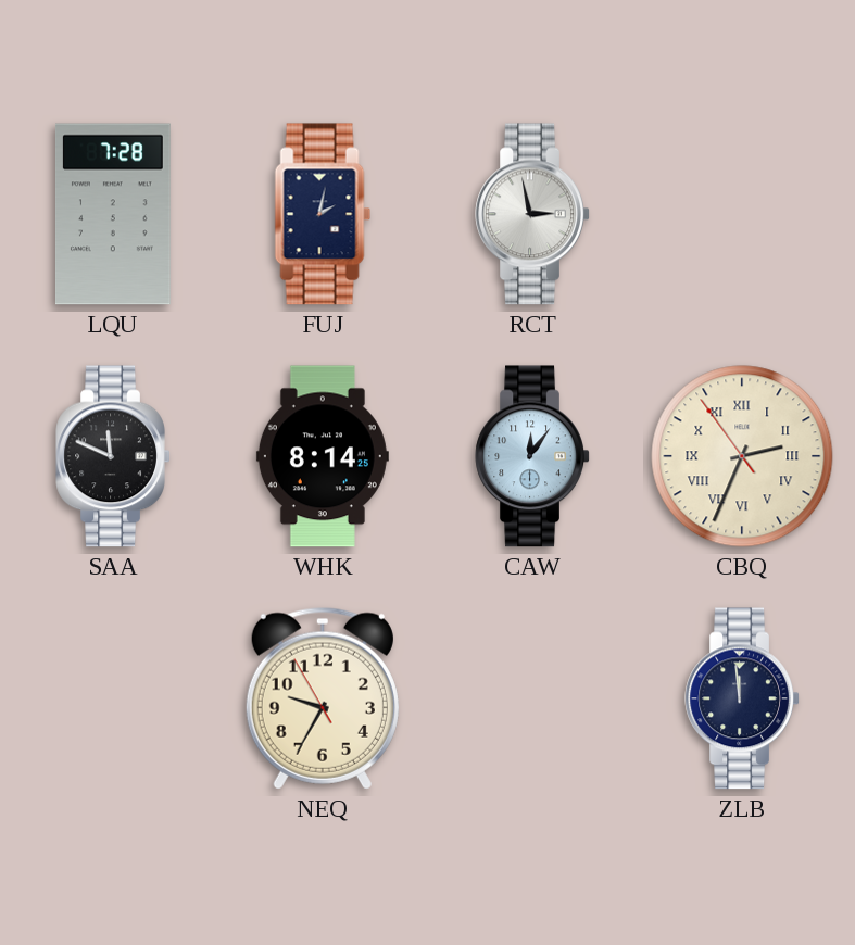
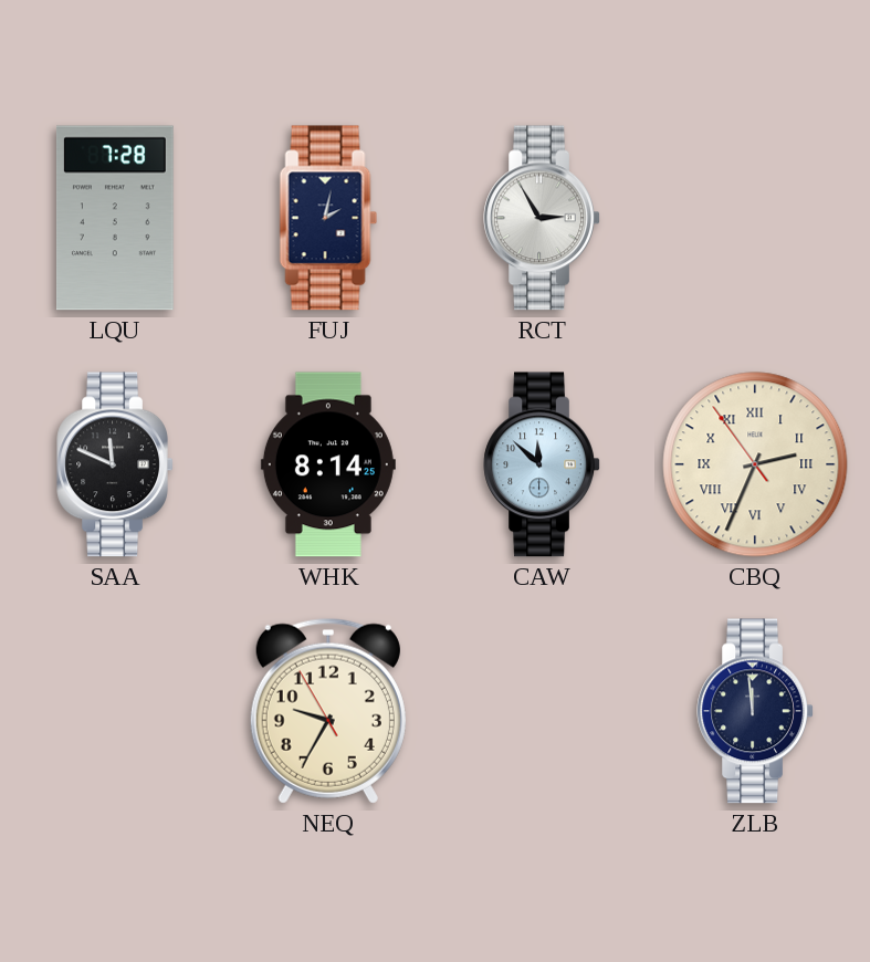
RCT: 2:58 -> 2:55
CAW: 12:06 -> 11:52
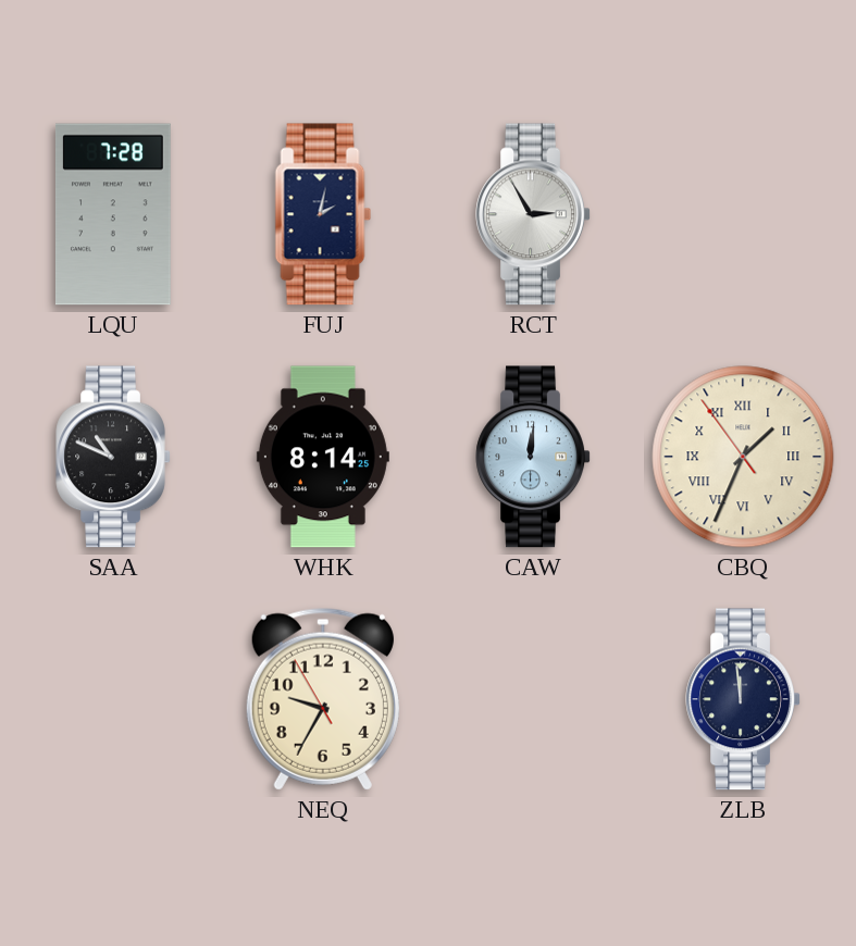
SAA: 11:49 -> 10:49
CAW: 11:52 -> 12:01
CBQ: 2:33 -> 1:33
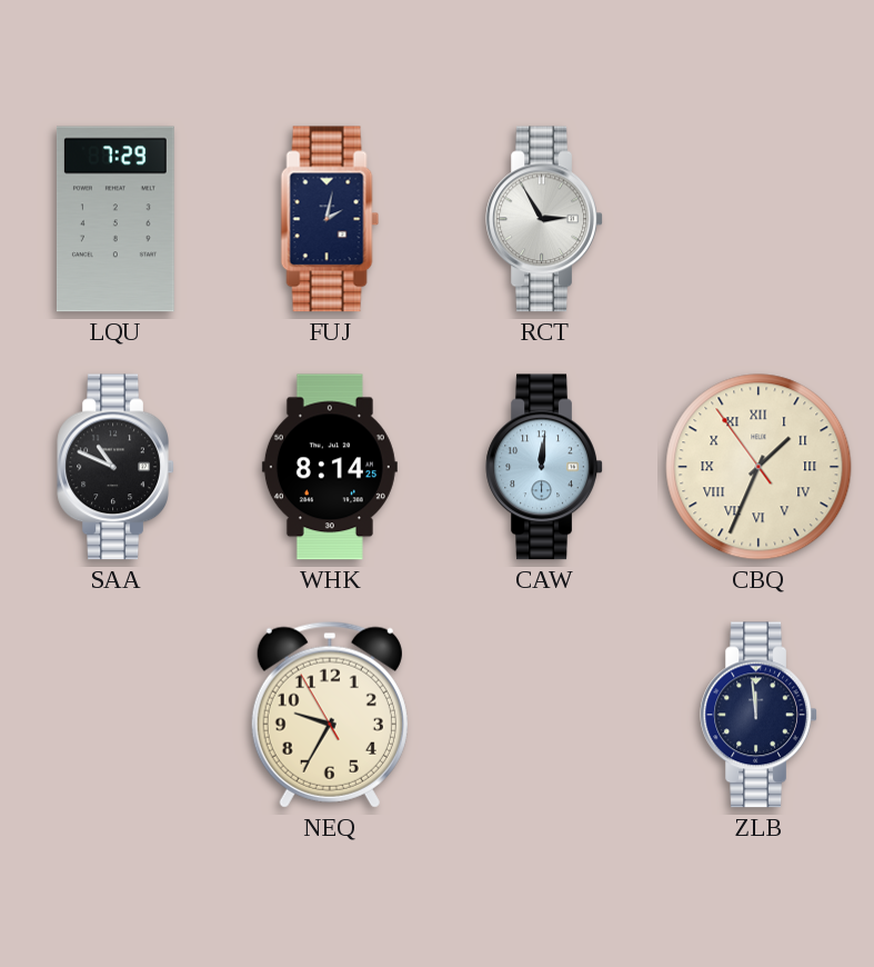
LQU: 7:28 -> 7:29
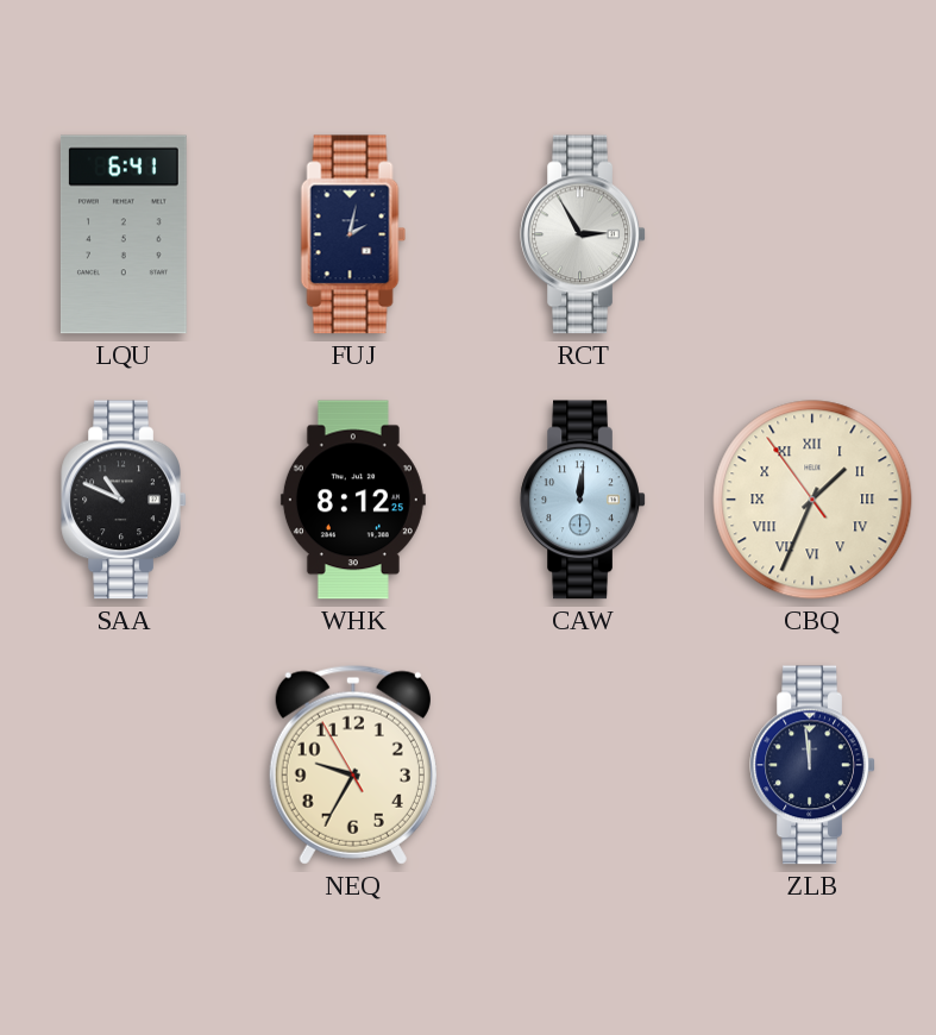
LQU: 7:29 -> 6:41
WHK: 8:14 -> 8:12
